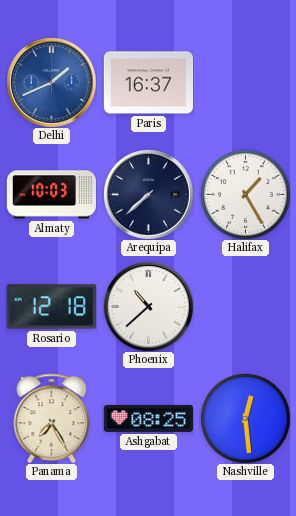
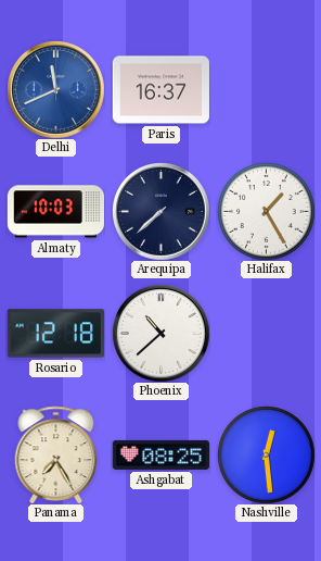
Delhi: 1:41 -> 11:41
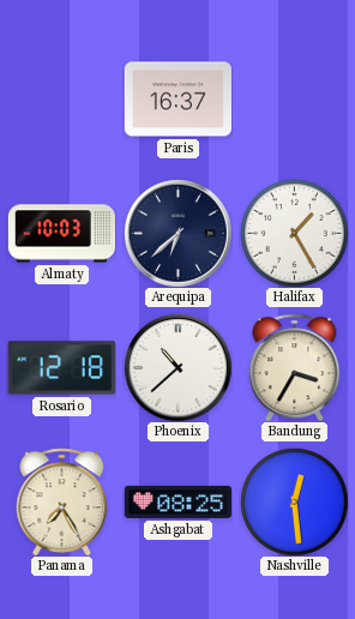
Delhi: 11:41 -> none
Arequipa: 7:38 -> 6:38
Bandung: none -> 3:35
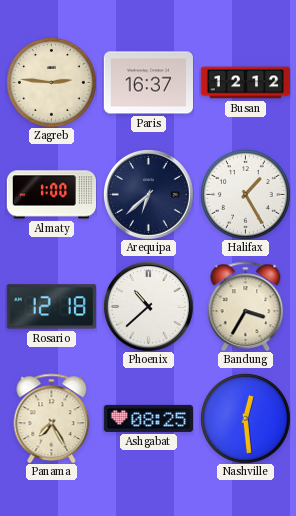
Zagreb: none -> 2:46
Busan: none -> 12:12
Almaty: 10:03 -> 1:00
